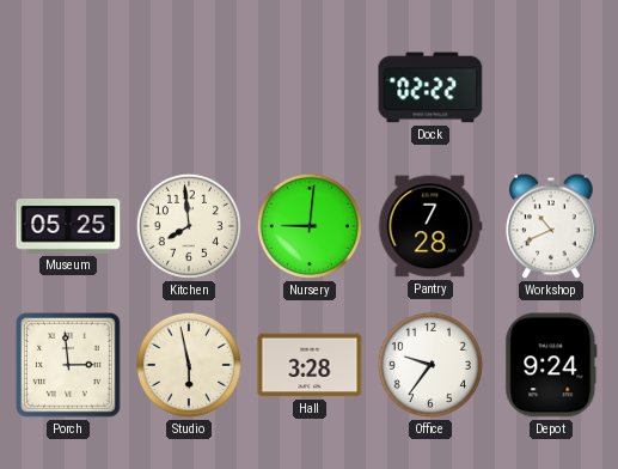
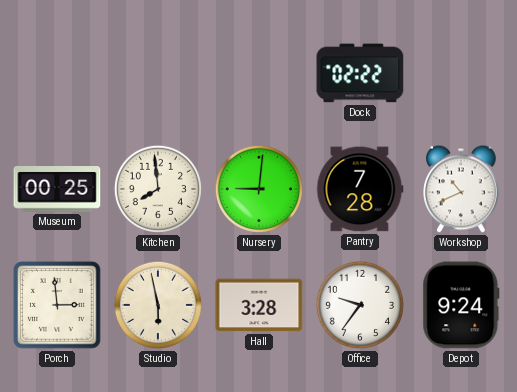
Museum: 05:25 -> 00:25
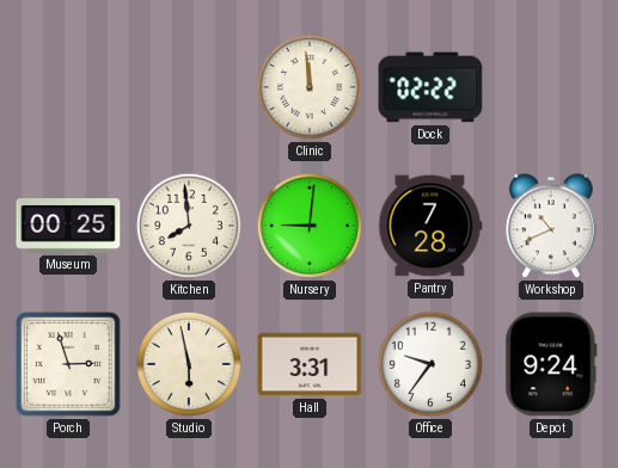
Clinic: none -> 11:59
Porch: 2:59 -> 2:57
Hall: 3:28 -> 3:31
